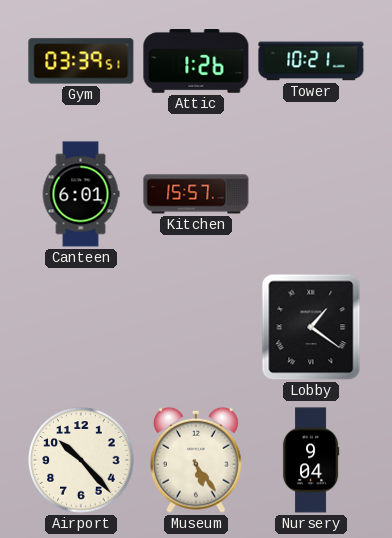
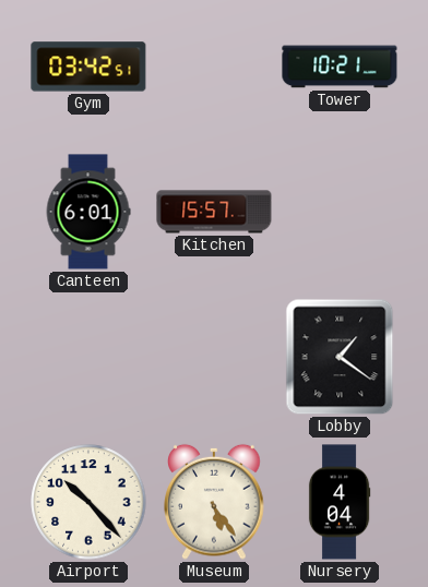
Gym: 03:39 -> 03:42
Attic: 1:26 -> none
Nursery: 9:04 -> 4:04
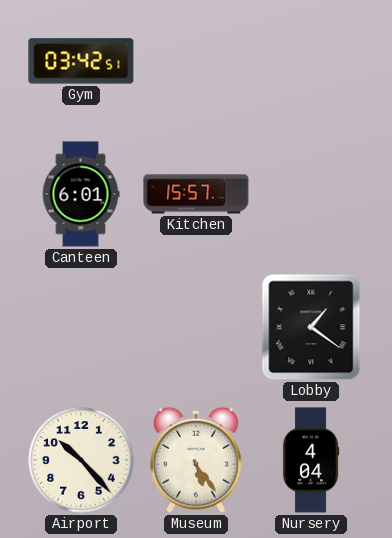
Tower: 10:21 -> none
